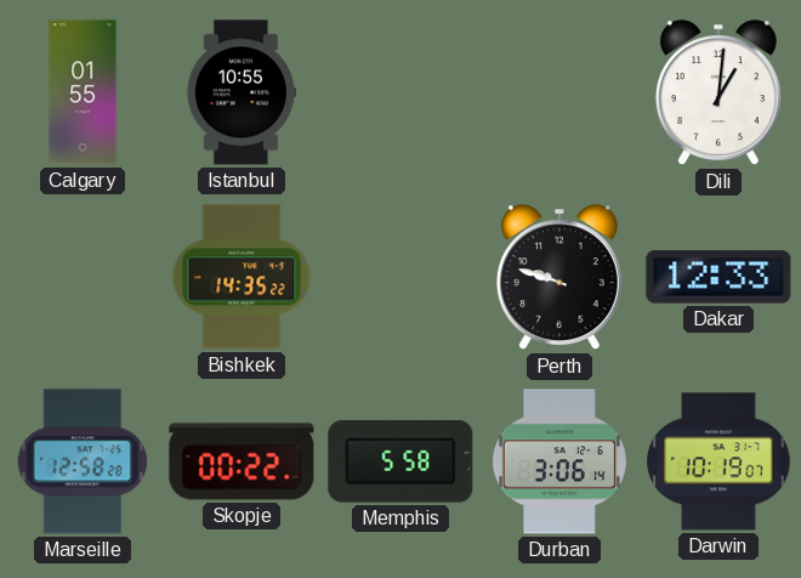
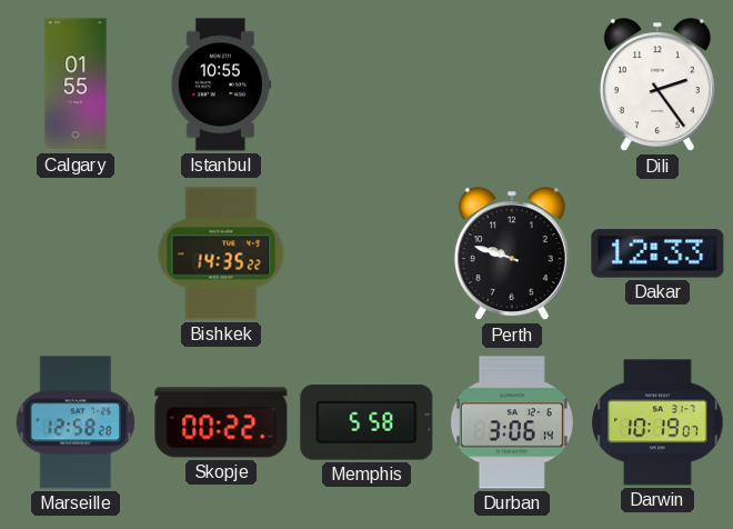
Dili: 1:01 -> 2:24
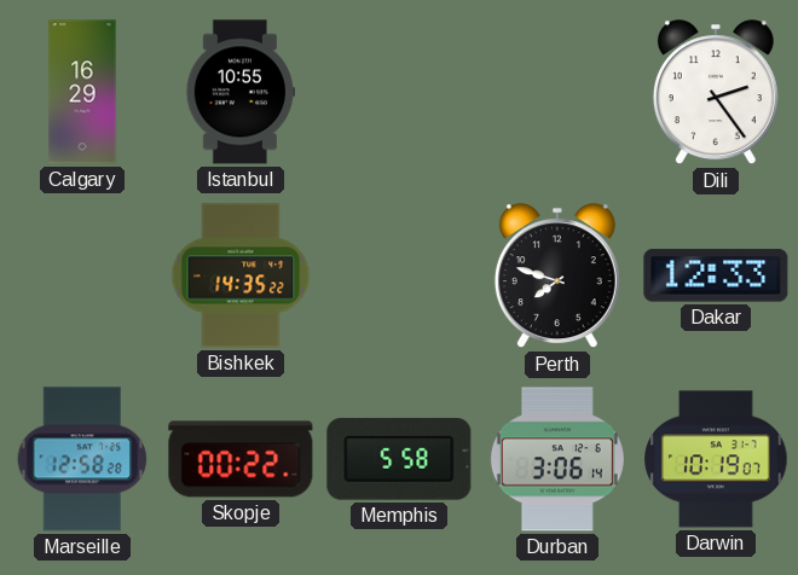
Calgary: 01:55 -> 16:29
Perth: 9:48 -> 7:48
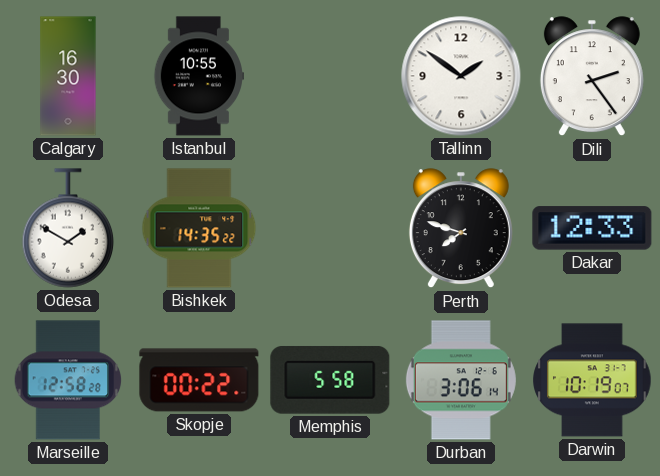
Calgary: 16:29 -> 16:30
Tallinn: none -> 1:51
Odesa: none -> 1:50
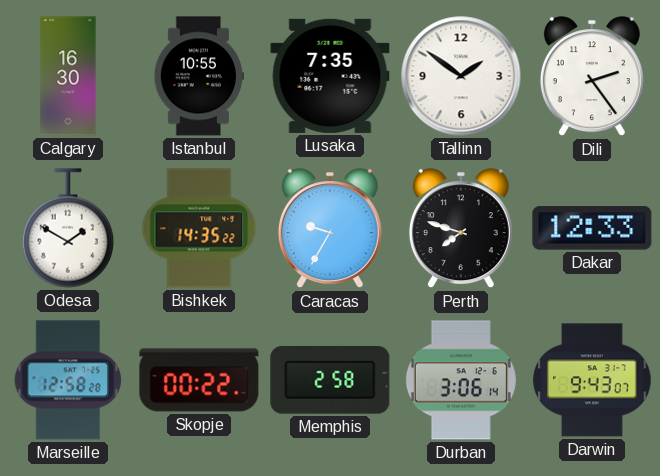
Lusaka: none -> 7:35
Caracas: none -> 9:35
Memphis: 5:58 -> 2:58
Darwin: 10:19 -> 9:43
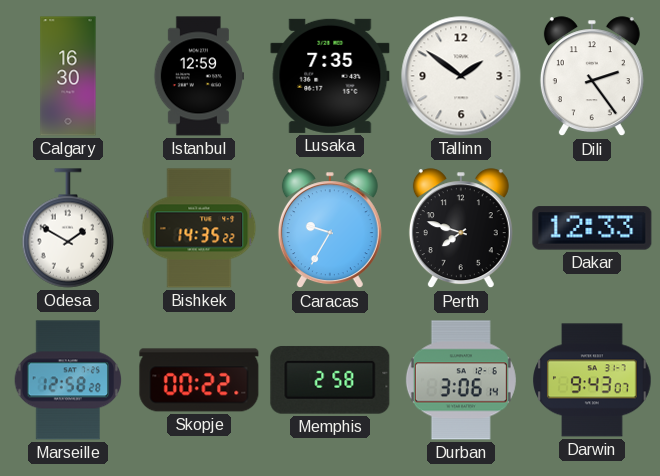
Istanbul: 10:55 -> 12:59
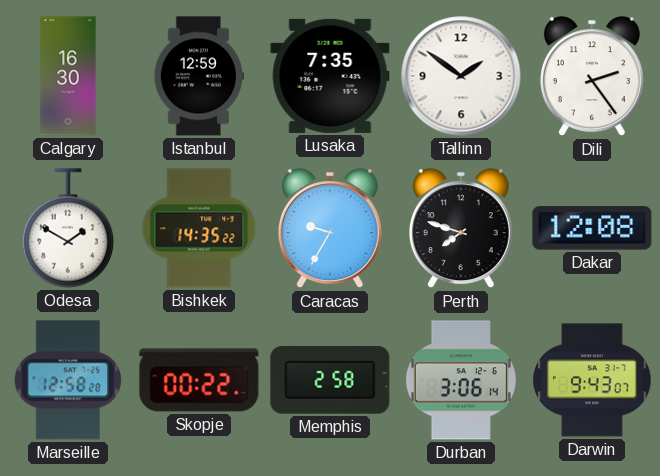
Dakar: 12:33 -> 12:08
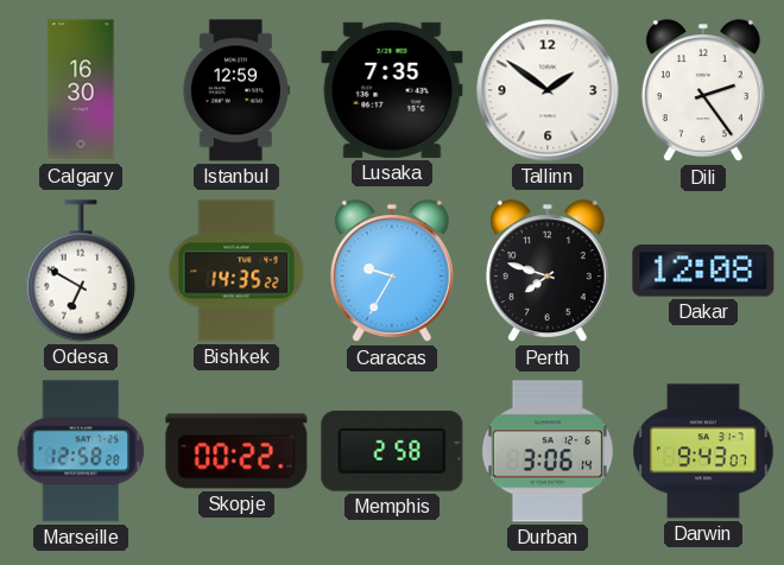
Odesa: 1:50 -> 6:50
